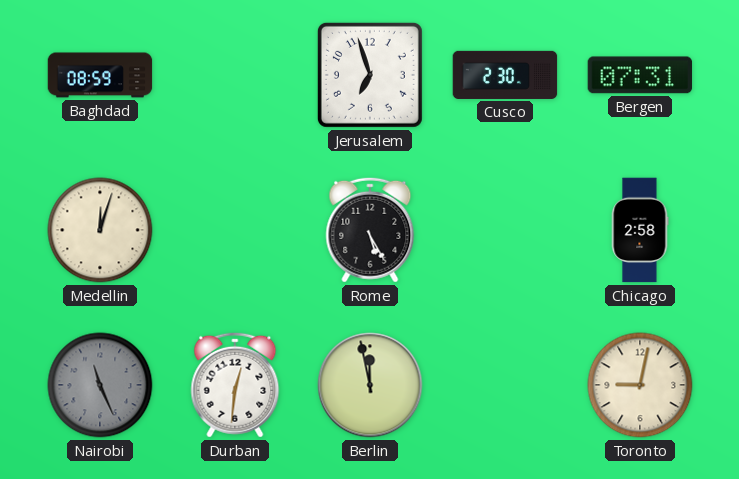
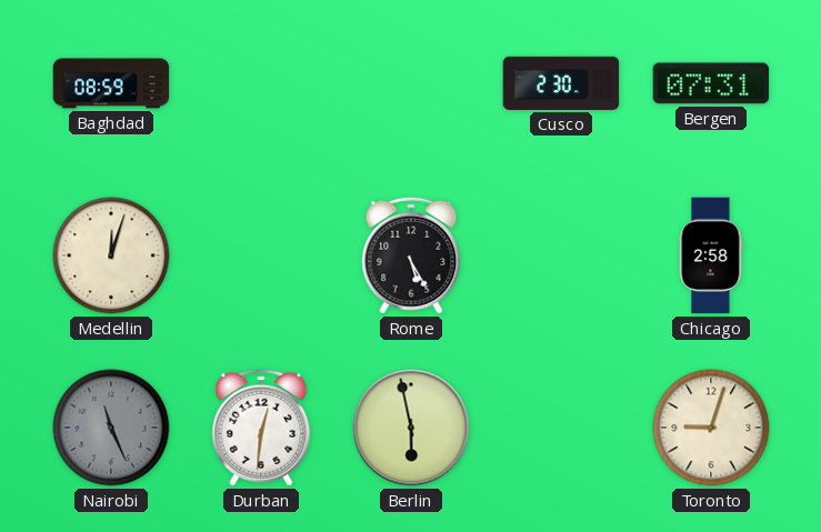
Jerusalem: 6:57 -> none
Berlin: 11:58 -> 5:58
Toronto: 9:02 -> 9:03
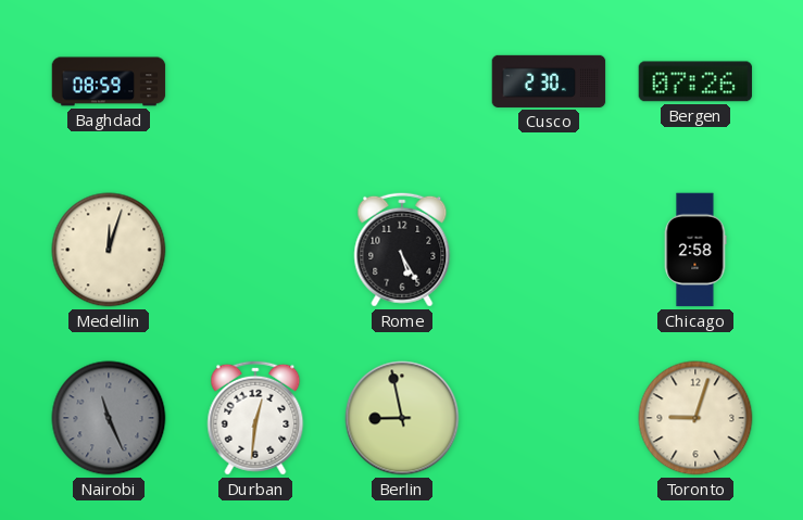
Bergen: 07:31 -> 07:26
Berlin: 5:58 -> 8:58
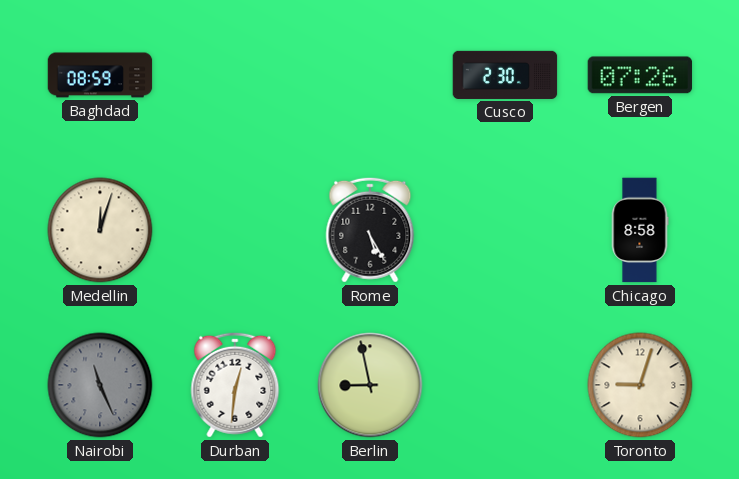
Chicago: 2:58 -> 8:58
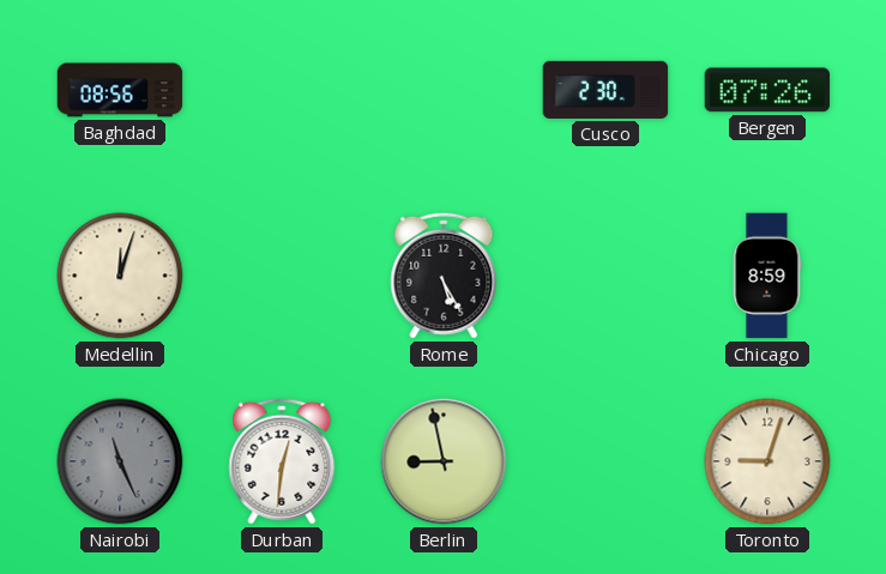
Baghdad: 08:59 -> 08:56
Chicago: 8:58 -> 8:59
